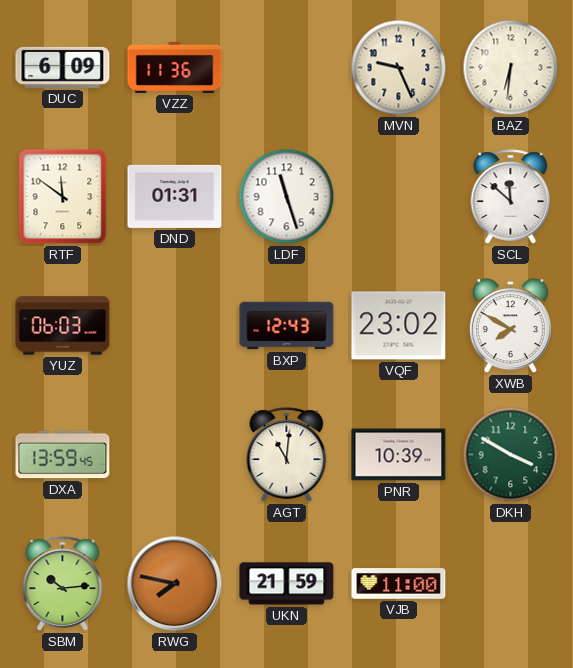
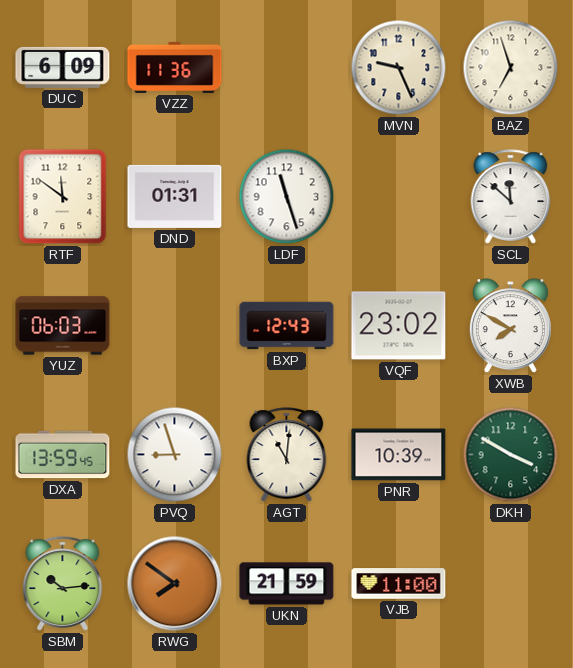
BAZ: 6:31 -> 6:57
PVQ: none -> 8:57
RWG: 7:47 -> 7:51
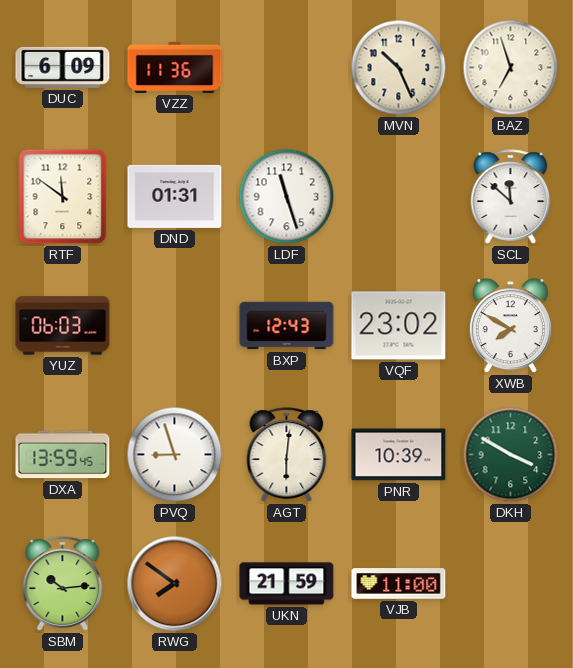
MVN: 9:26 -> 10:26
AGT: 11:01 -> 6:01
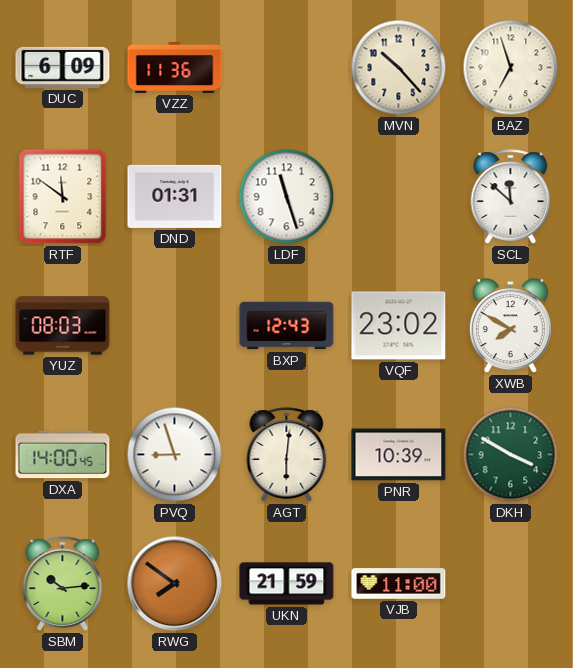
MVN: 10:26 -> 10:23
YUZ: 06:03 -> 08:03
DXA: 13:59 -> 14:00
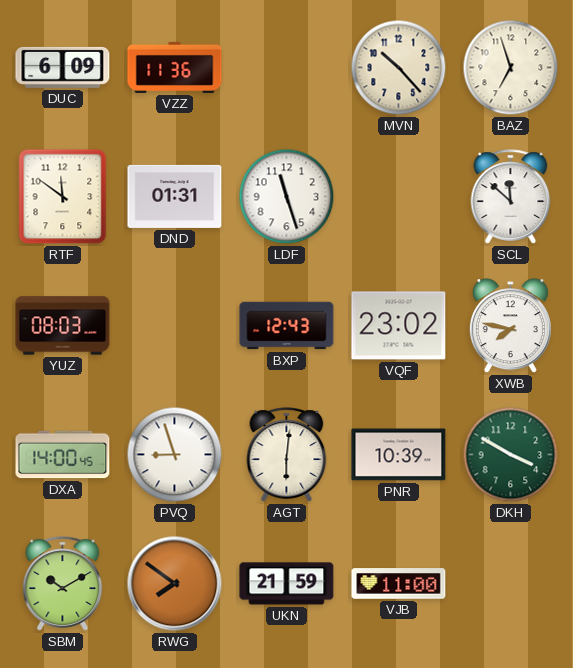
XWB: 7:50 -> 7:47
SBM: 10:14 -> 10:10
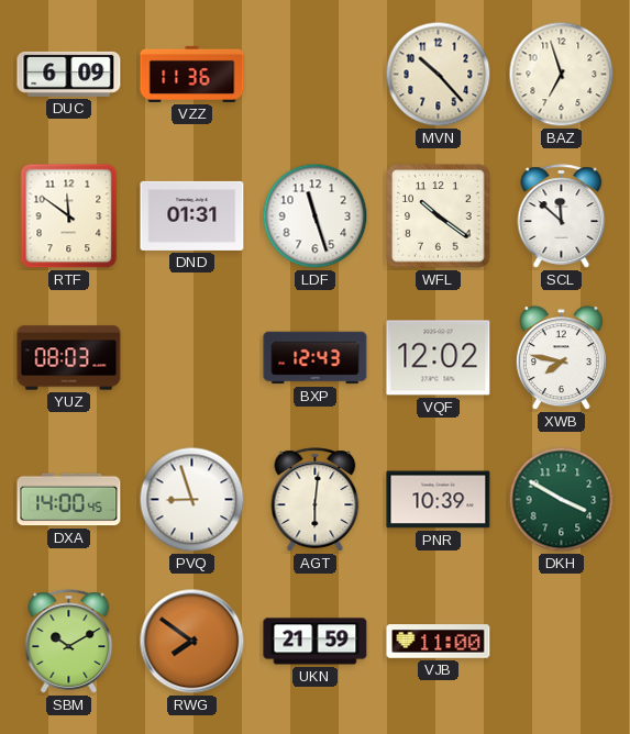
WFL: none -> 10:21
VQF: 23:02 -> 12:02
